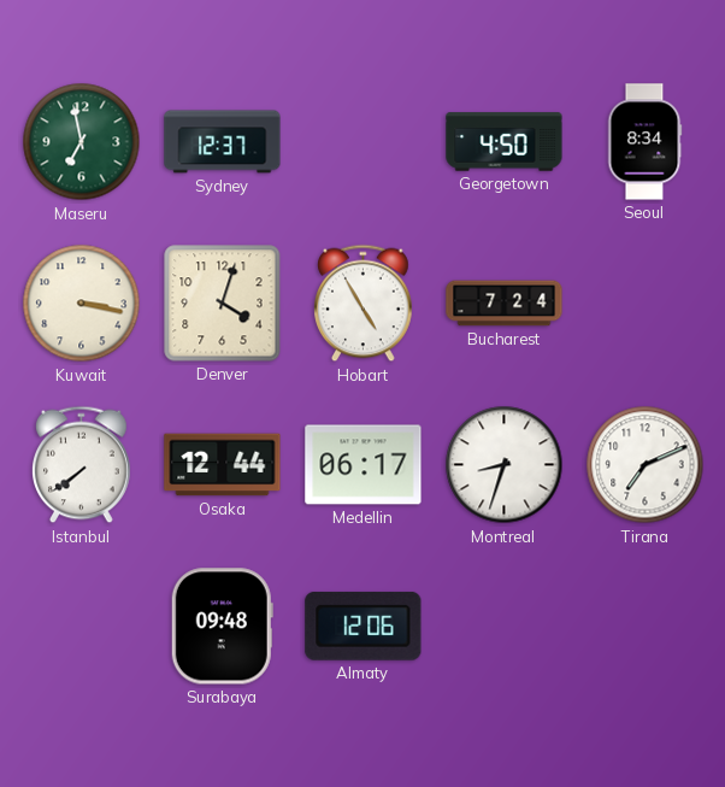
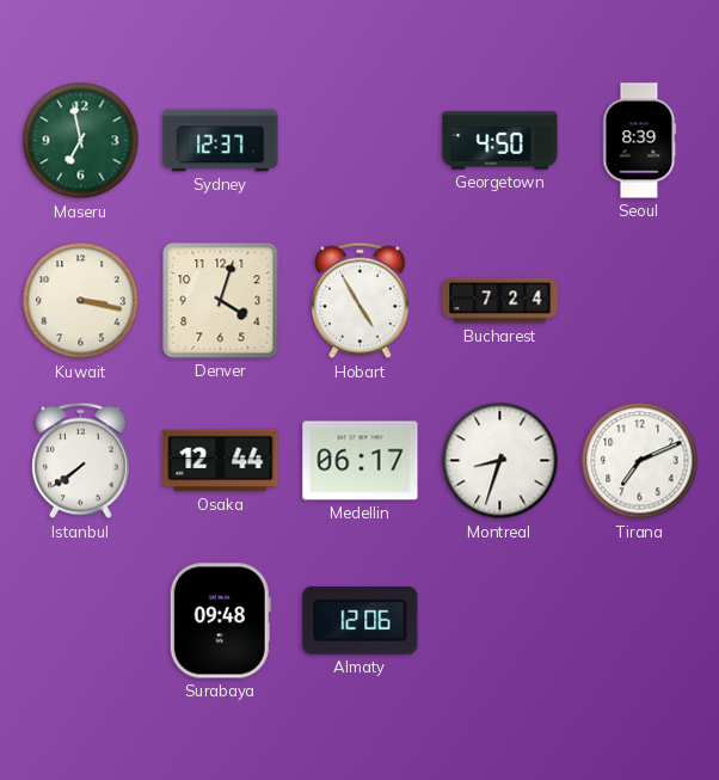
Seoul: 8:34 -> 8:39
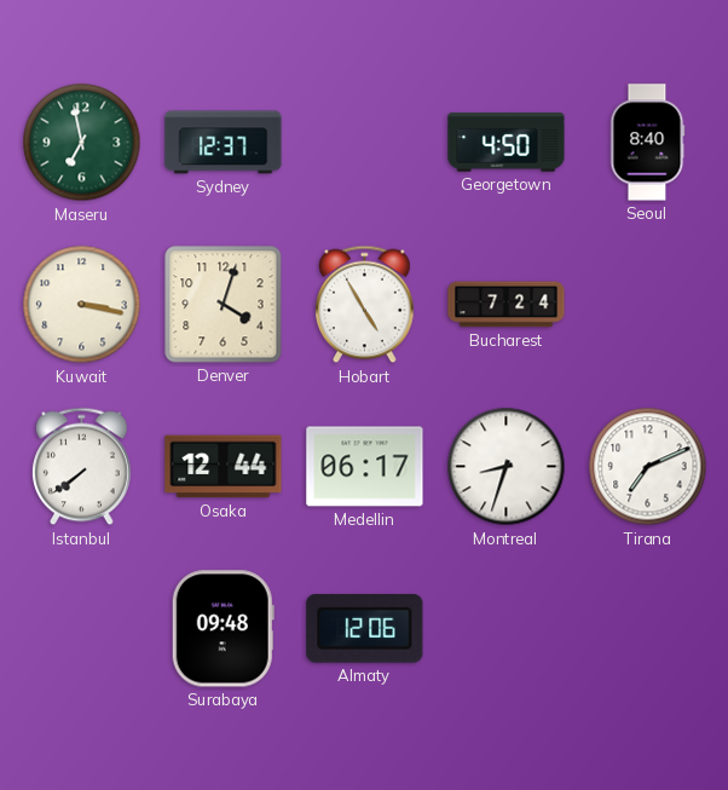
Seoul: 8:39 -> 8:40
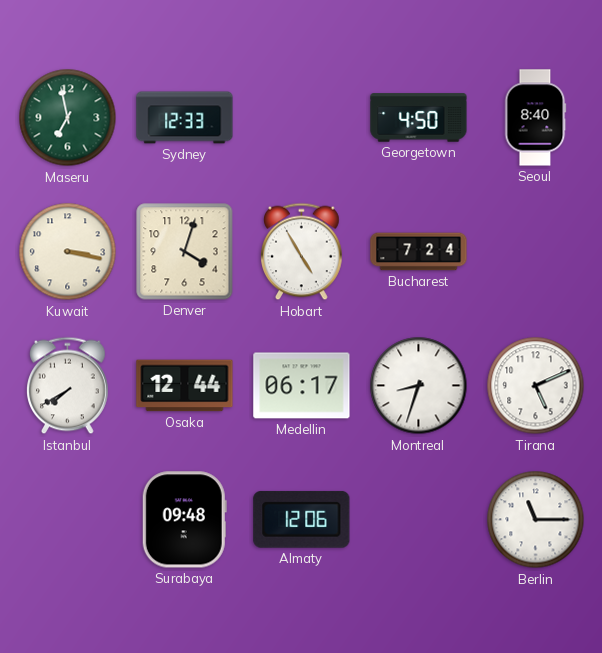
Sydney: 12:37 -> 12:33
Istanbul: 7:39 -> 7:40
Tirana: 7:11 -> 5:11
Berlin: none -> 11:15
